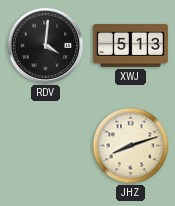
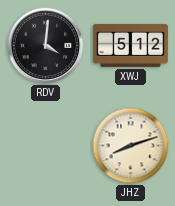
XWJ: 5:13 -> 5:12
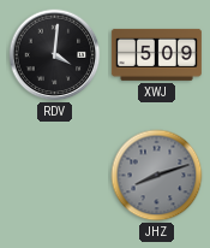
XWJ: 5:12 -> 5:09
JHZ dial: cream -> grey
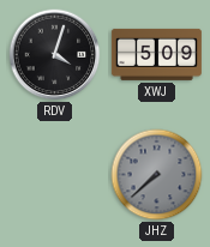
RDV: 4:01 -> 4:03
JHZ: 8:12 -> 7:38
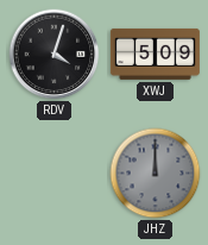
JHZ: 7:38 -> 12:00
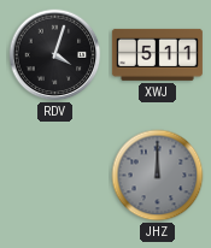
XWJ: 5:09 -> 5:11
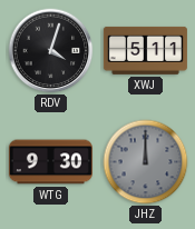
WTG: none -> 9:30
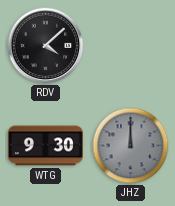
RDV: 4:03 -> 4:08
XWJ: 5:11 -> none
